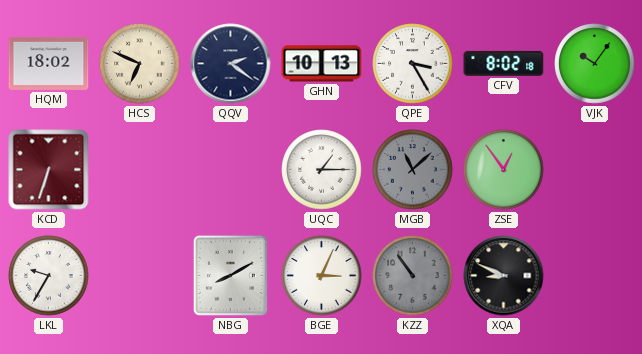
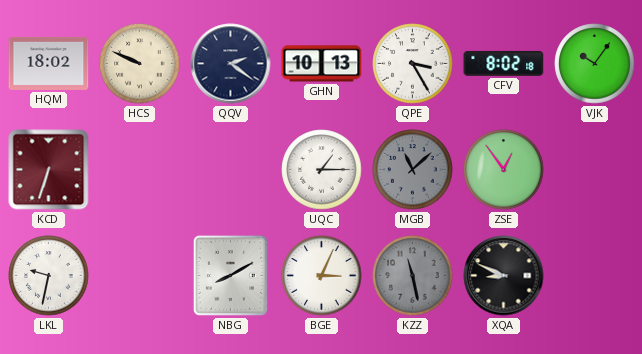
HCS: 6:49 -> 9:49
LKL: 9:35 -> 9:32
KZZ: 10:54 -> 11:28
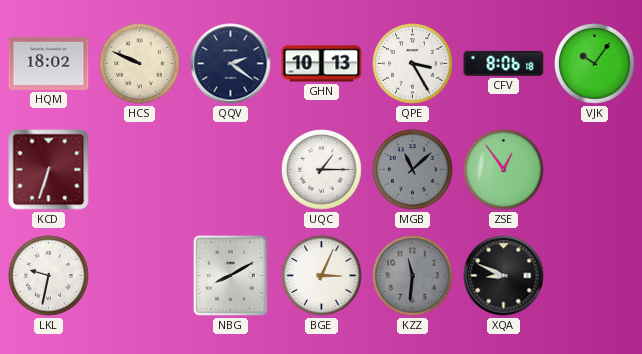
CFV: 8:02 -> 8:06
KZZ: 11:28 -> 11:31
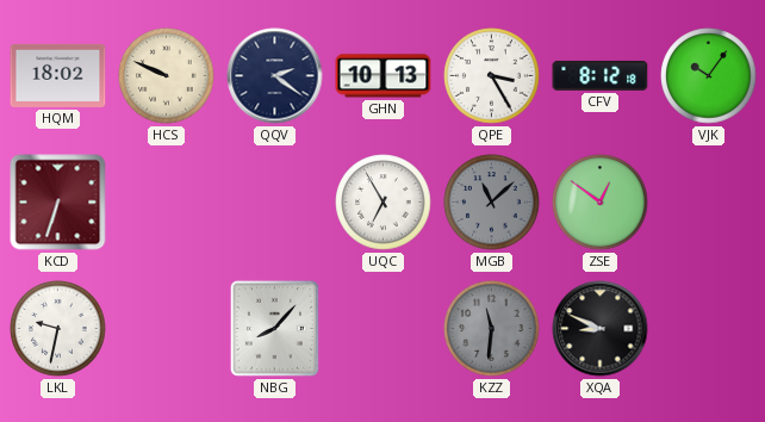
CFV: 8:06 -> 8:12
UQC: 1:15 -> 6:55
ZSE: 12:54 -> 12:51
NBG: 8:10 -> 8:07
BGE: 3:04 -> none
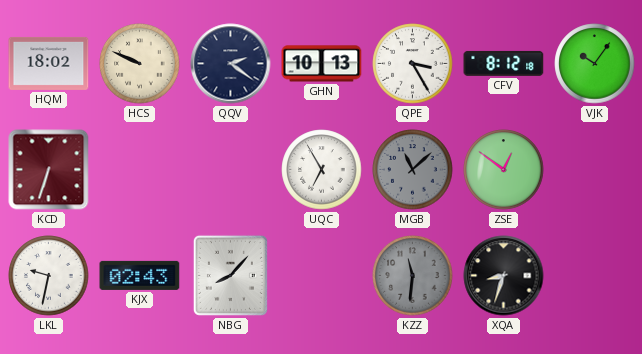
KJX: none -> 02:43
XQA: 8:49 -> 8:33
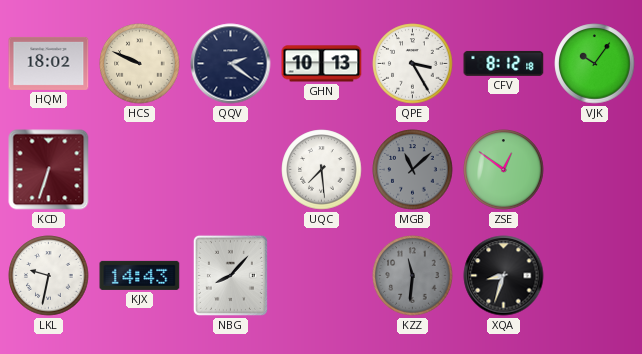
UQC: 6:55 -> 7:29
KJX: 02:43 -> 14:43
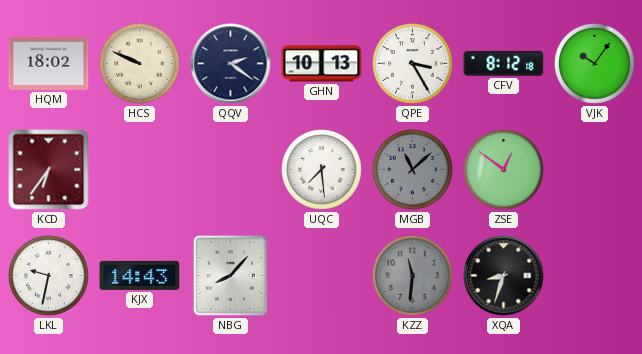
KCD: 6:33 -> 6:36
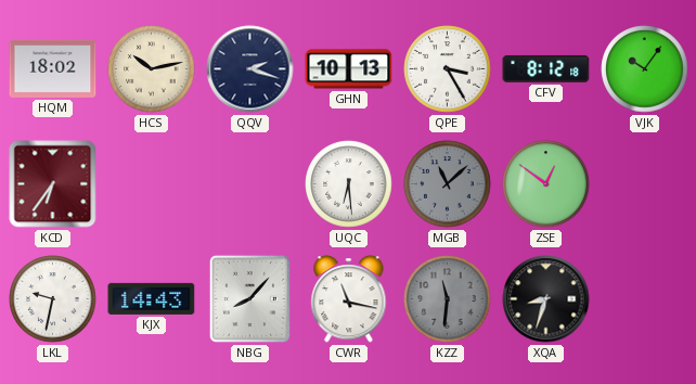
HCS: 9:49 -> 10:13
QQV: 2:21 -> 2:18
UQC: 7:29 -> 6:29
CWR: none -> 11:17
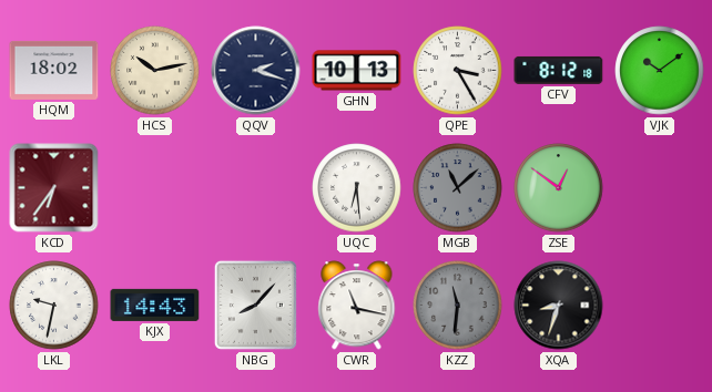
VJK: 10:06 -> 10:09
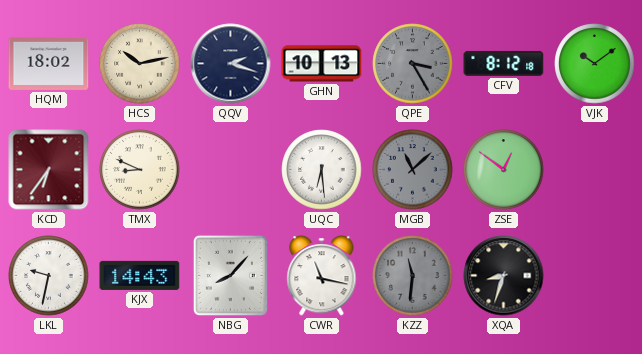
QPE dial: white -> grey
TMX: none -> 8:49
